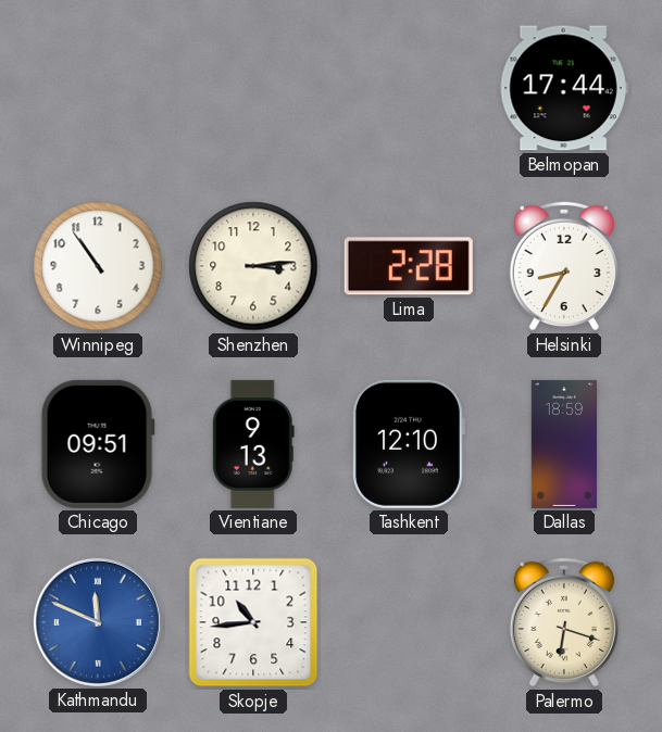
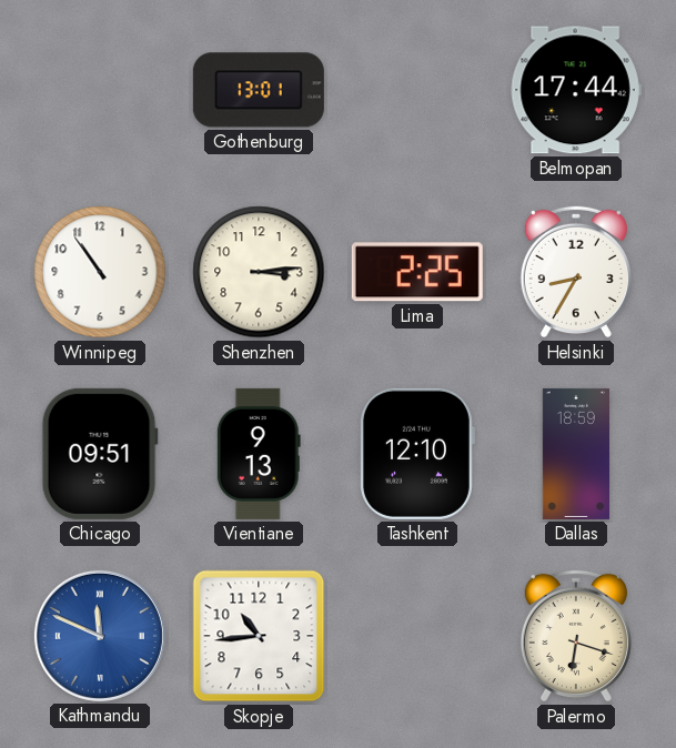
Gothenburg: none -> 13:01
Lima: 2:28 -> 2:25
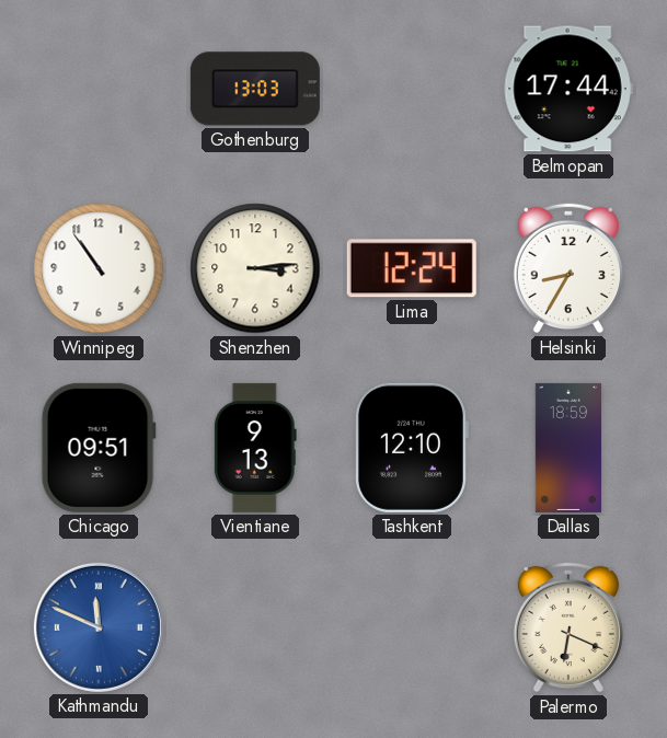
Gothenburg: 13:01 -> 13:03
Lima: 2:25 -> 12:24
Skopje: 10:44 -> none
Palermo: 6:18 -> 6:19
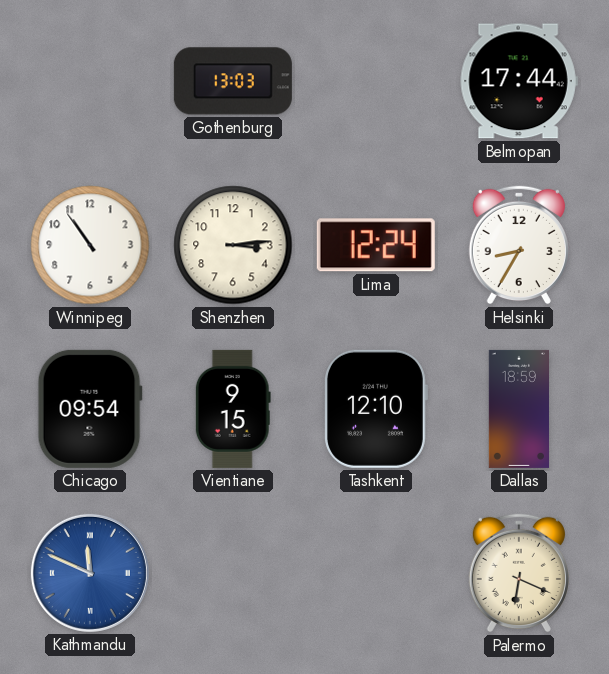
Chicago: 09:51 -> 09:54
Vientiane: 9:13 -> 9:15
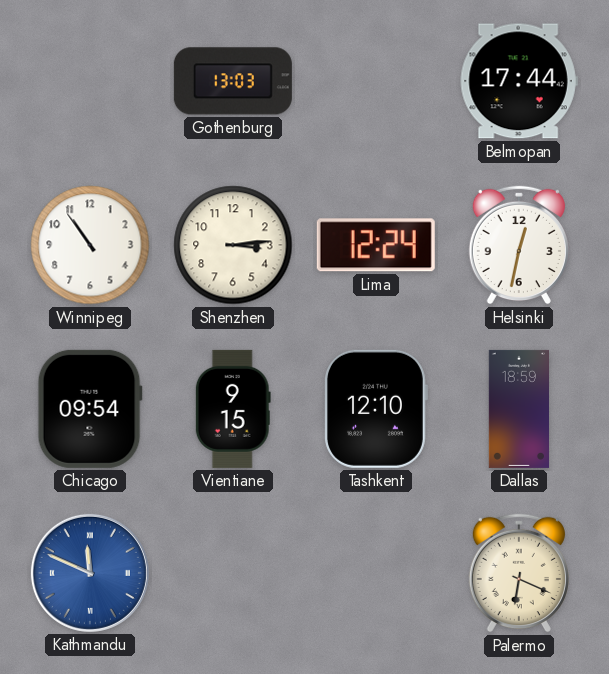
Helsinki: 8:35 -> 12:32
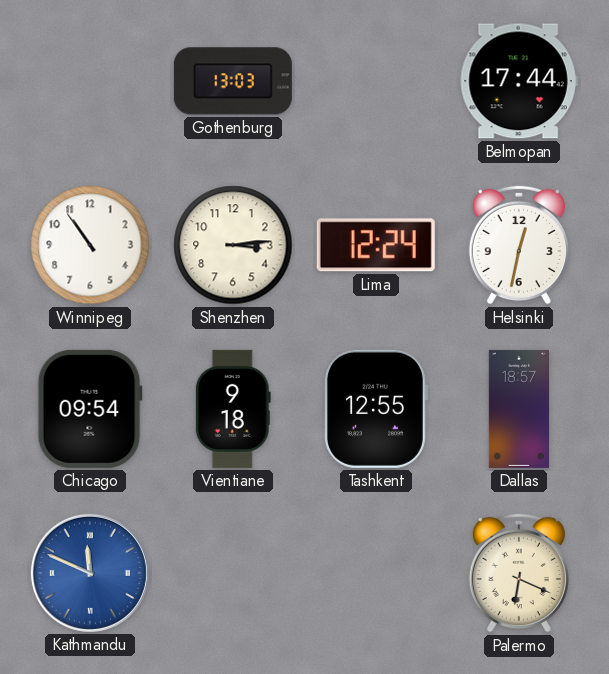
Vientiane: 9:15 -> 9:18
Tashkent: 12:10 -> 12:55
Dallas: 18:59 -> 18:57
